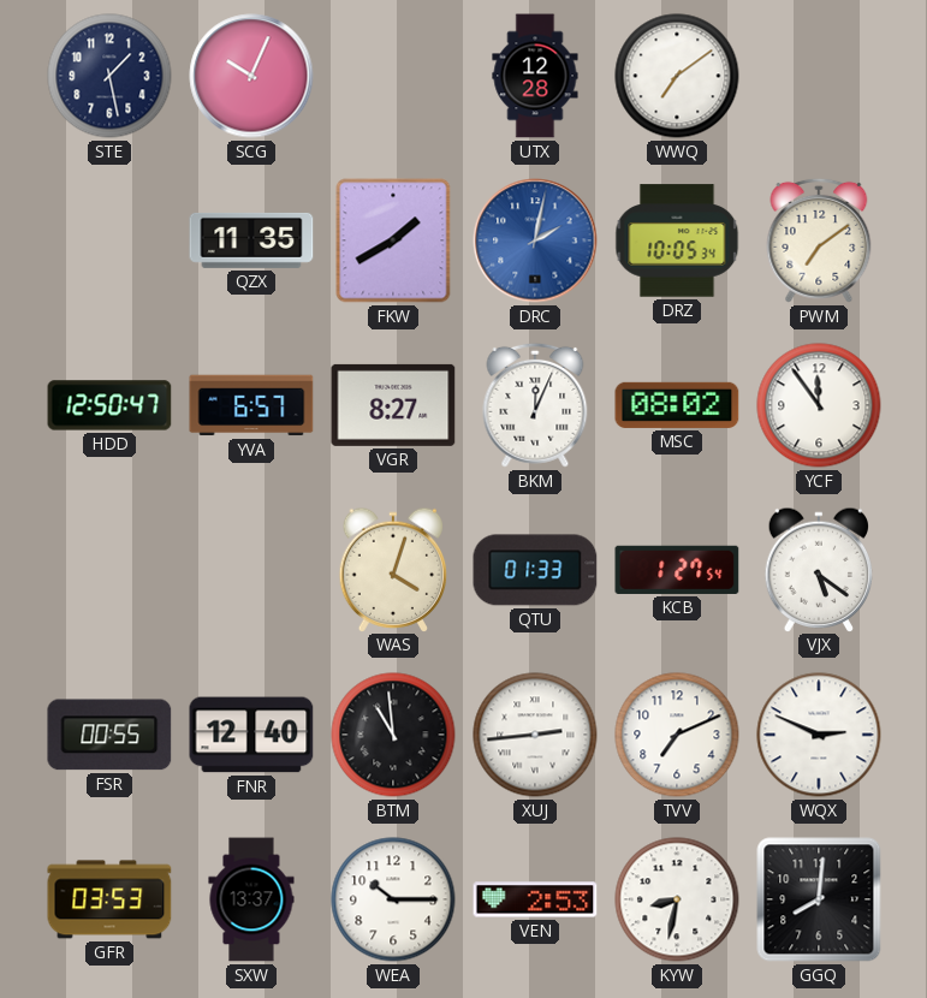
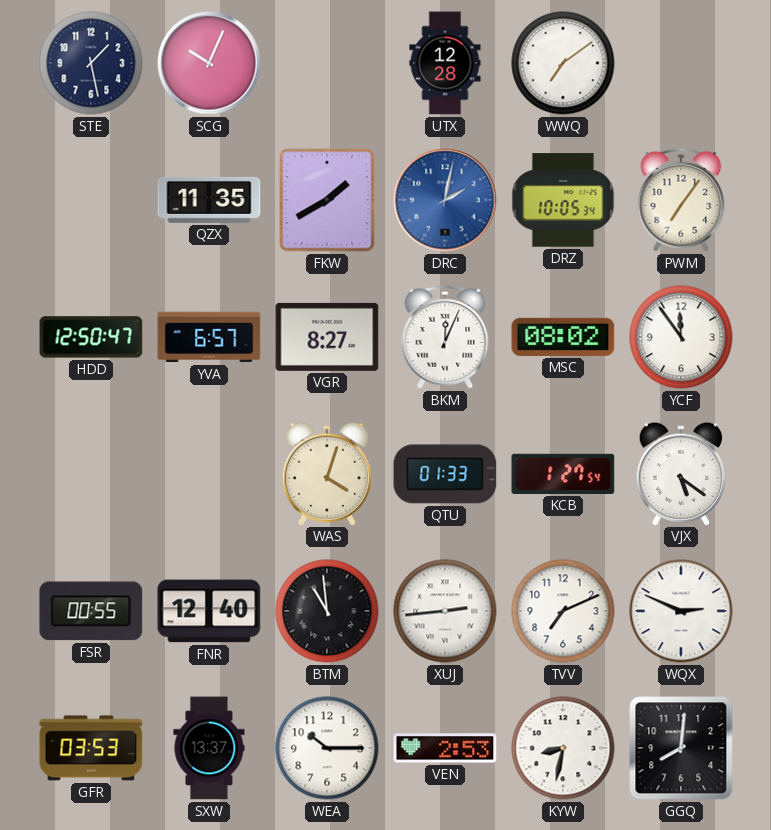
PWM: 7:09 -> 7:06
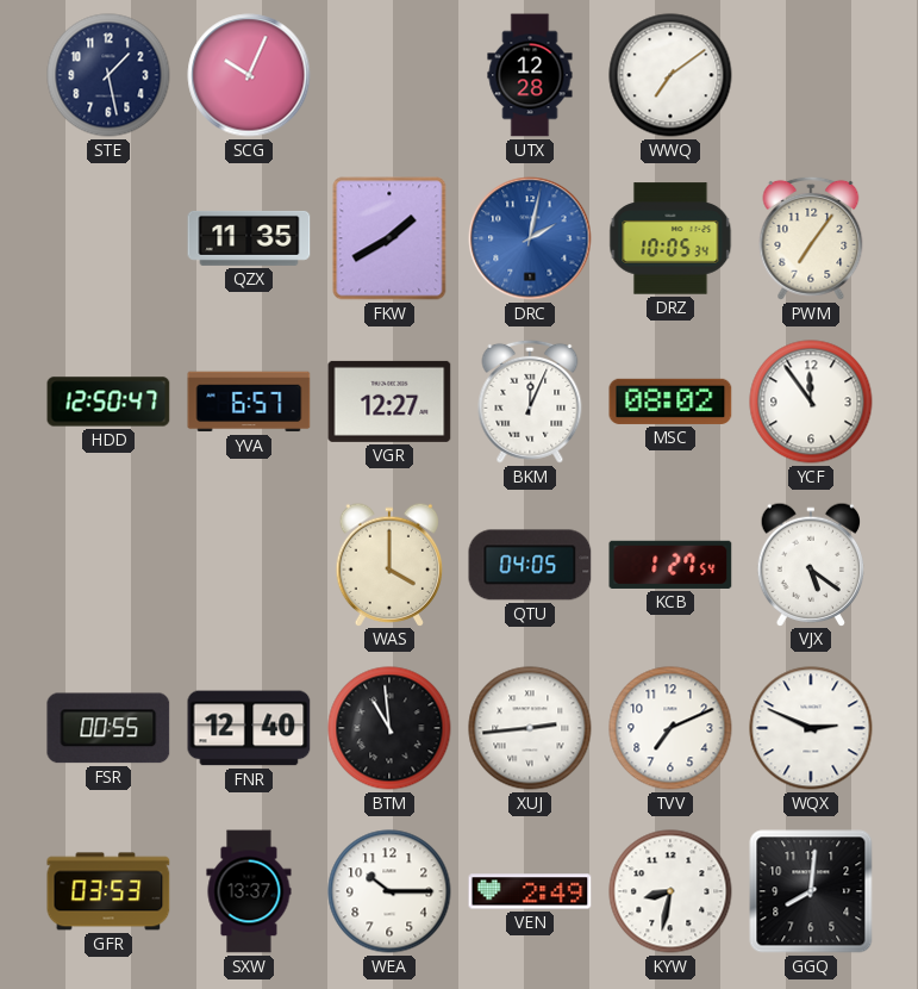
VGR: 8:27 -> 12:27
WAS: 4:03 -> 4:00
QTU: 01:33 -> 04:05
VEN: 2:53 -> 2:49
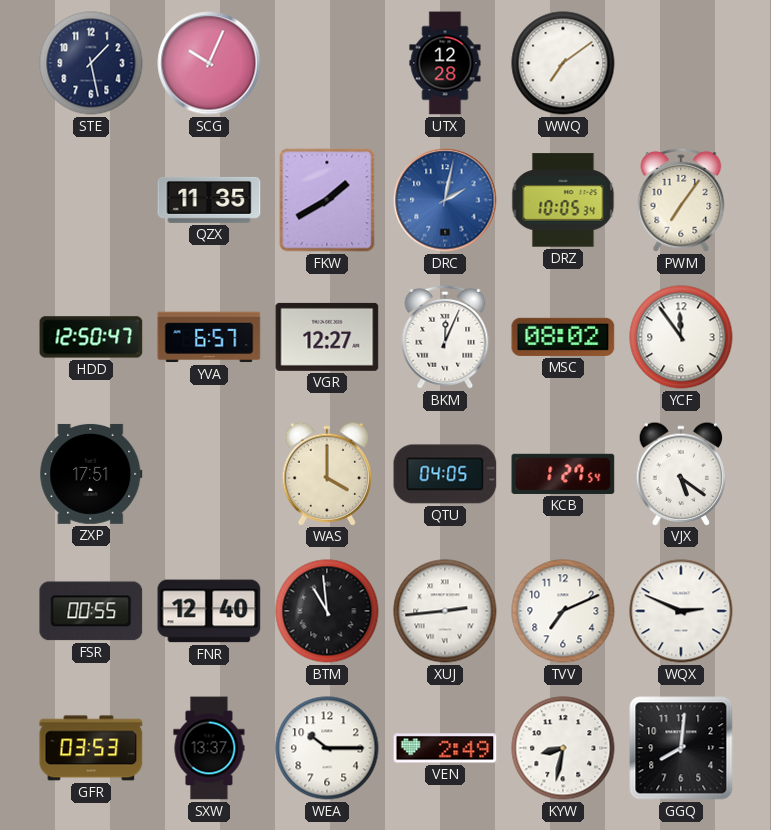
ZXP: none -> 17:51
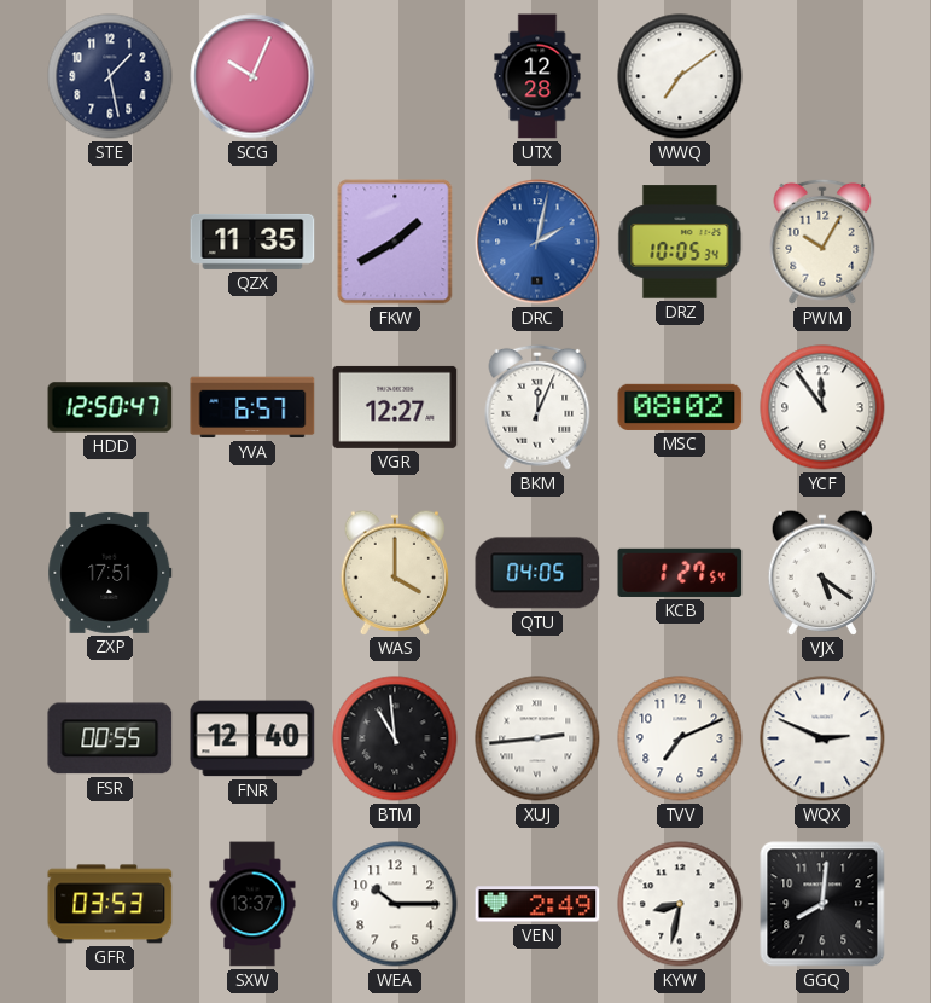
PWM: 7:06 -> 10:05
